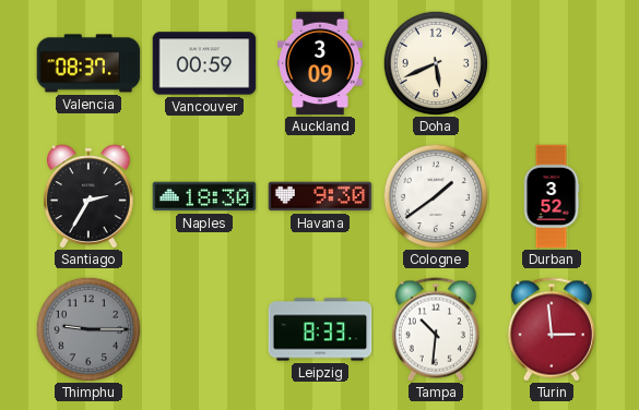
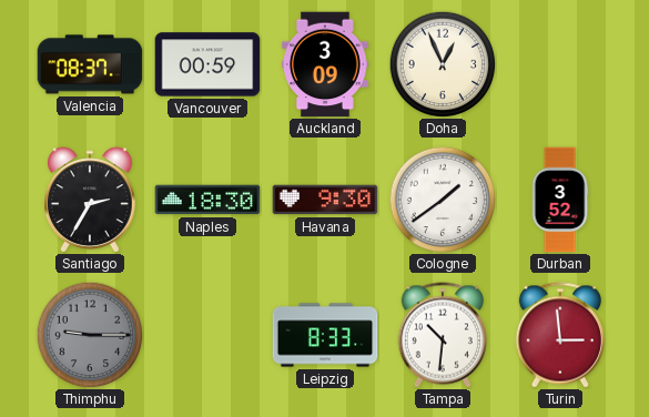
Doha: 5:41 -> 12:56
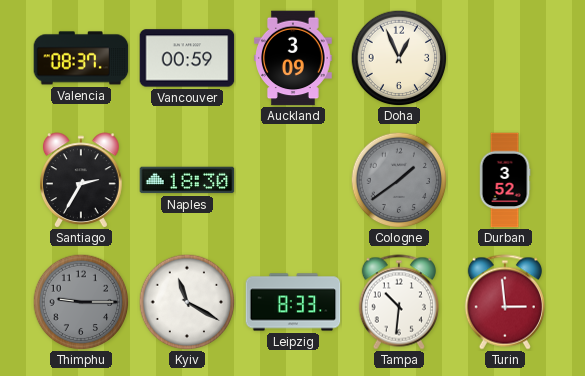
Havana: 9:30 -> none
Cologne dial: white -> grey
Kyiv: none -> 11:20
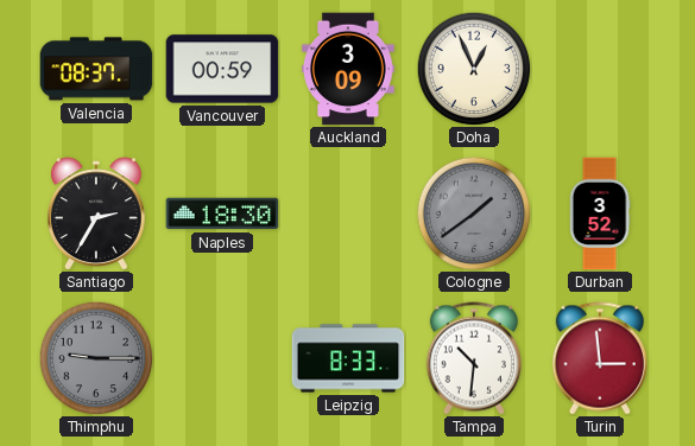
Kyiv: 11:20 -> none
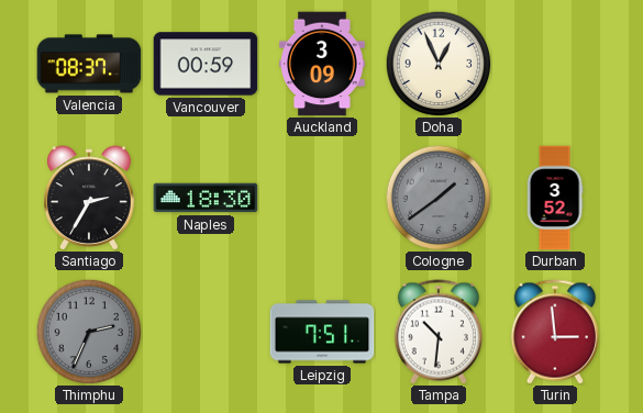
Thimphu: 9:15 -> 2:34
Leipzig: 8:33 -> 7:51
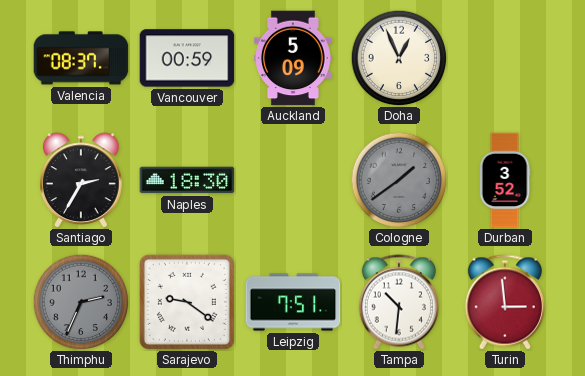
Auckland: 3:09 -> 5:09
Sarajevo: none -> 9:21
